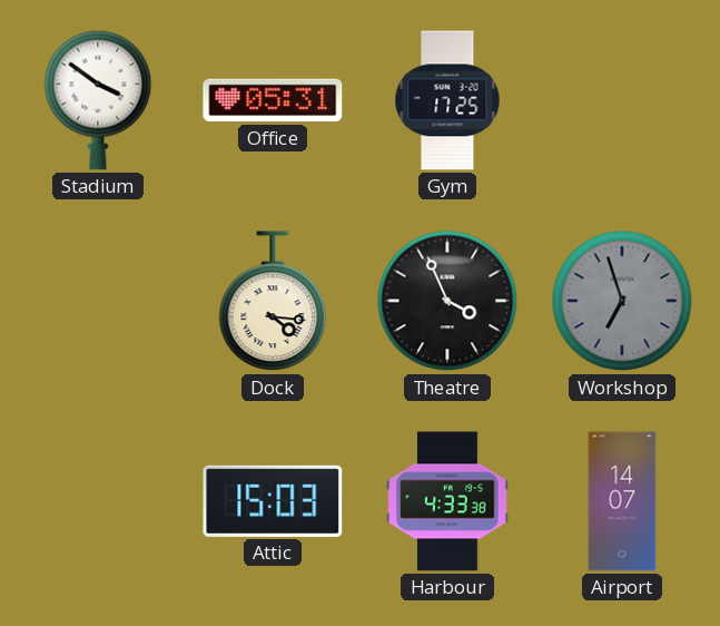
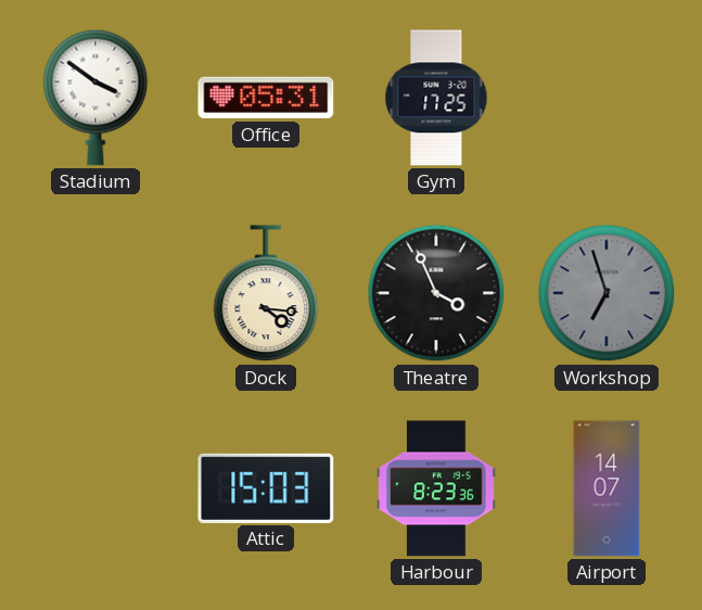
Harbour: 4:33 -> 8:23
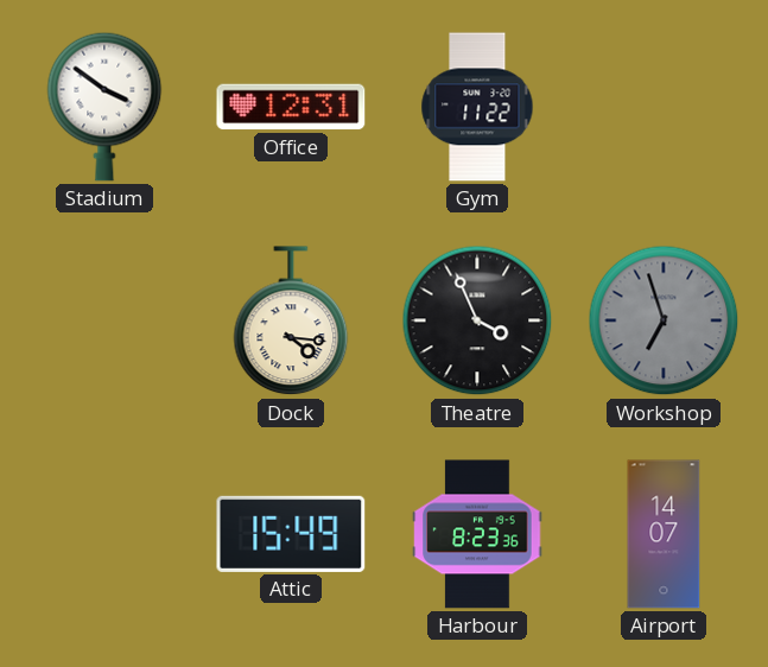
Office: 05:31 -> 12:31
Gym: 17:25 -> 11:22
Attic: 15:03 -> 15:49
